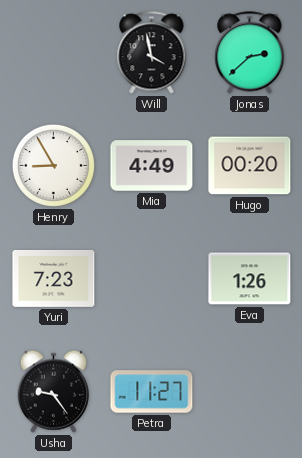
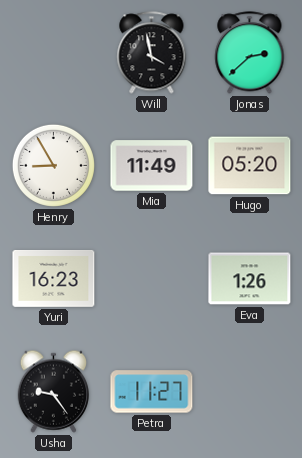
Mia: 4:49 -> 11:49
Hugo: 00:20 -> 05:20
Yuri: 7:23 -> 16:23
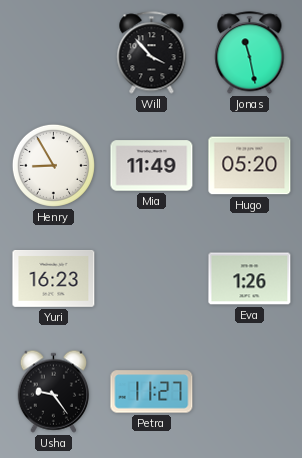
Will: 3:58 -> 3:53
Jonas: 2:38 -> 11:28
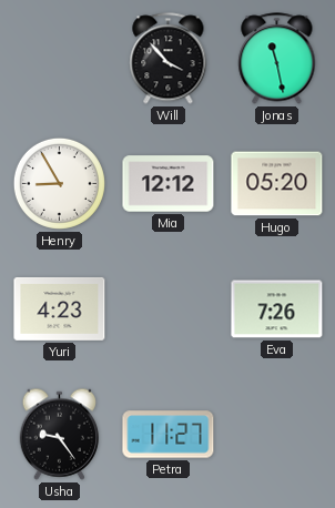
Mia: 11:49 -> 12:12
Yuri: 16:23 -> 4:23
Eva: 1:26 -> 7:26
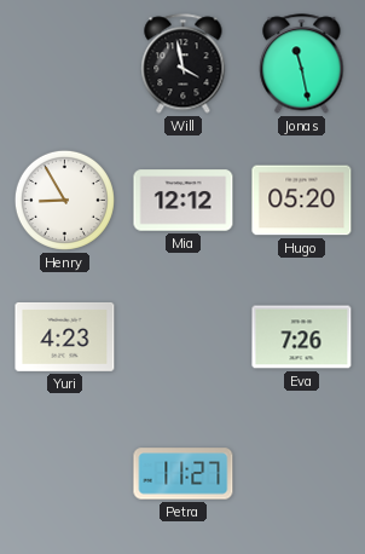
Will: 3:53 -> 3:58
Usha: 9:24 -> none
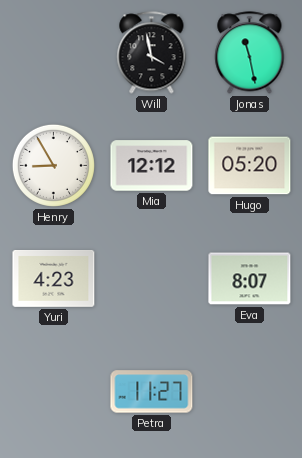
Eva: 7:26 -> 8:07
